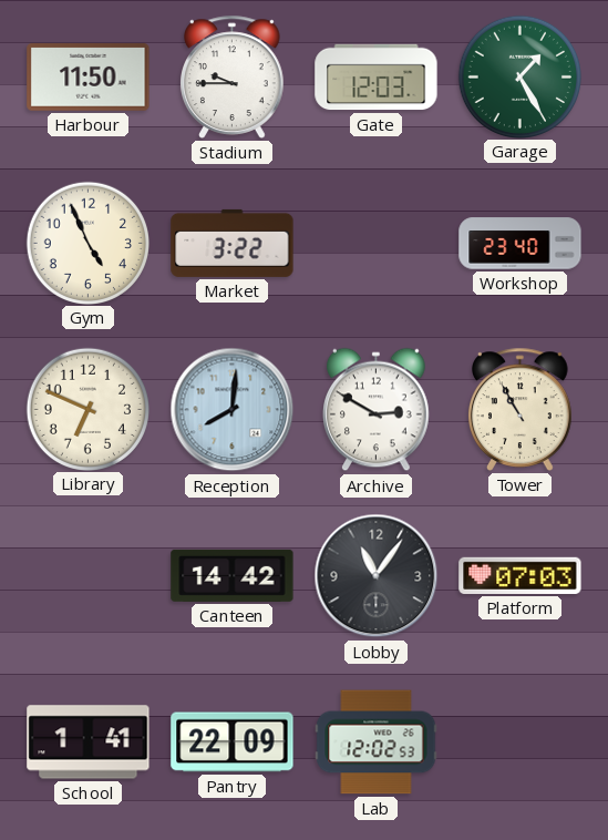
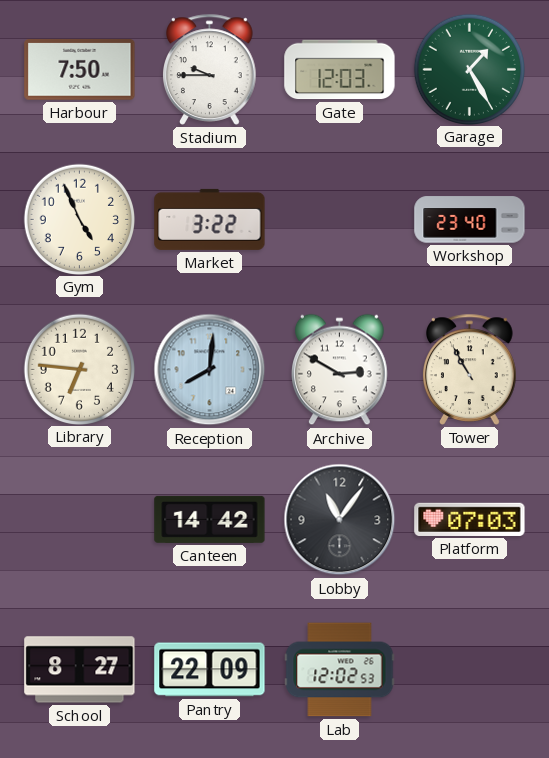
Harbour: 11:50 -> 7:50
Library: 6:49 -> 6:46
School: 1:41 -> 8:27
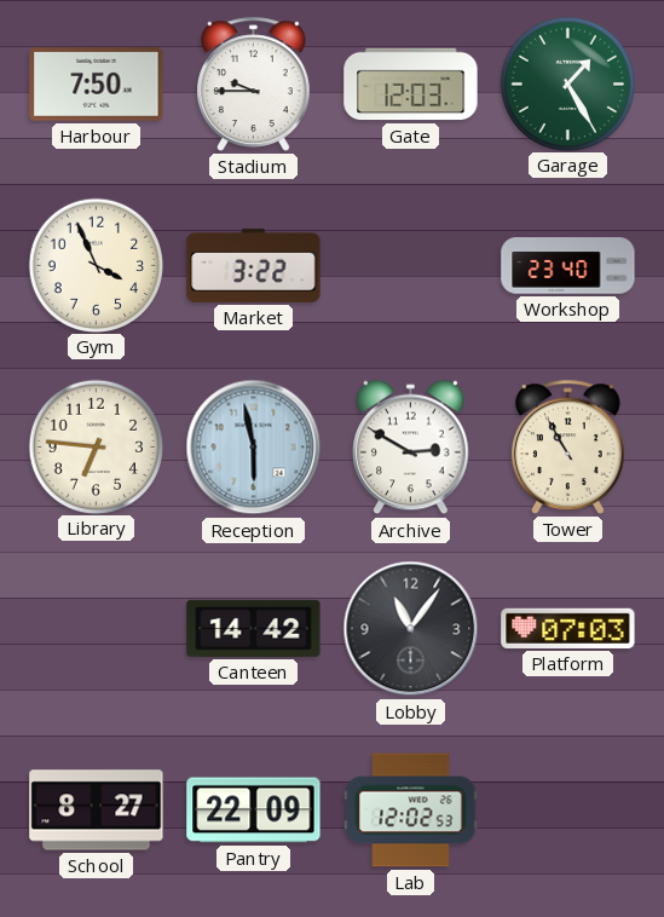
Gym: 4:56 -> 3:56
Reception: 8:01 -> 5:58
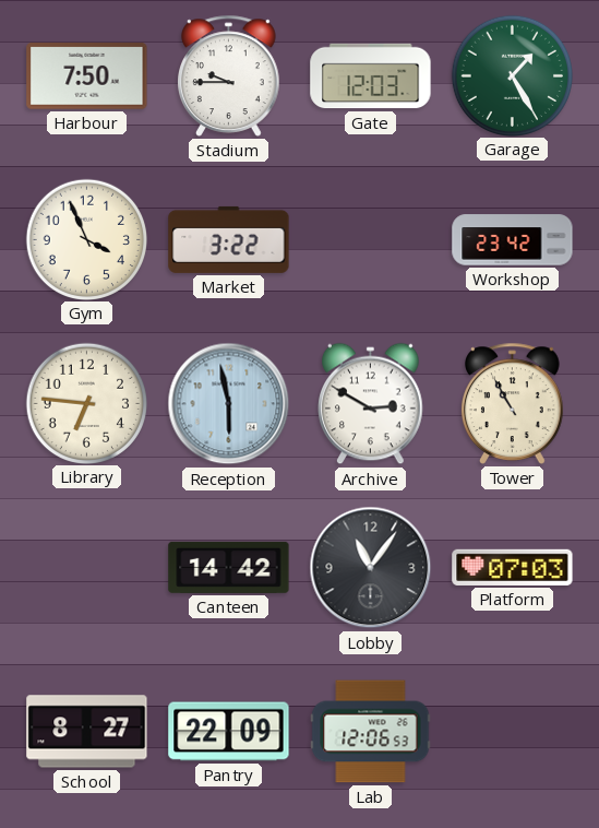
Workshop: 23:40 -> 23:42
Lab: 12:02 -> 12:06
